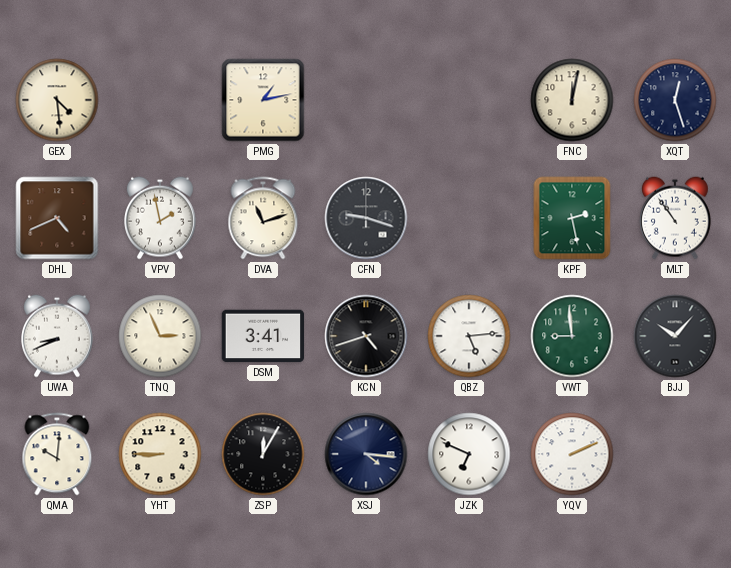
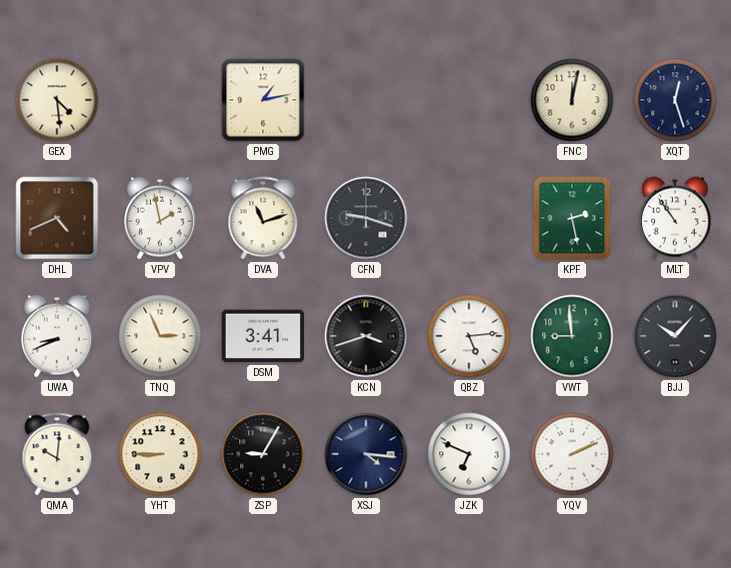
KCN: 4:42 -> 3:42
ZSP: 12:05 -> 9:05
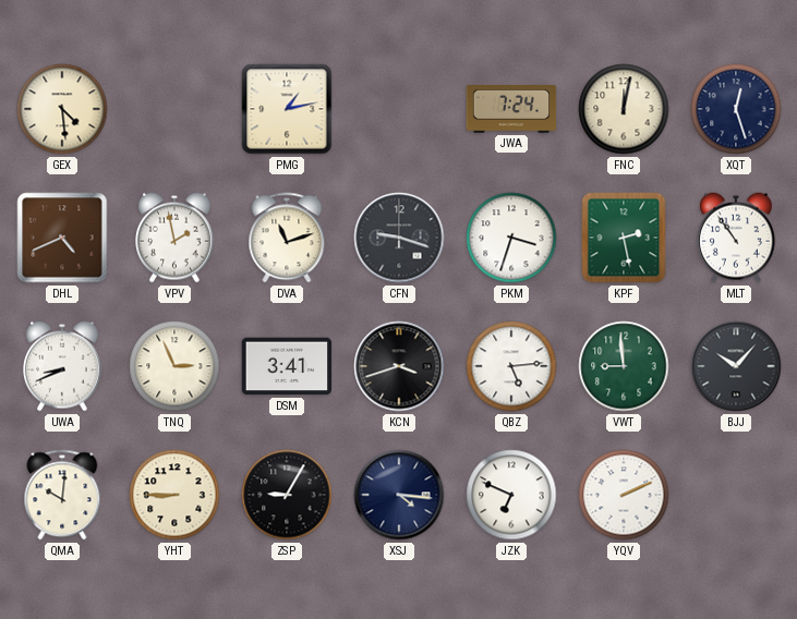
JWA: none -> 7:24
PKM: none -> 3:33
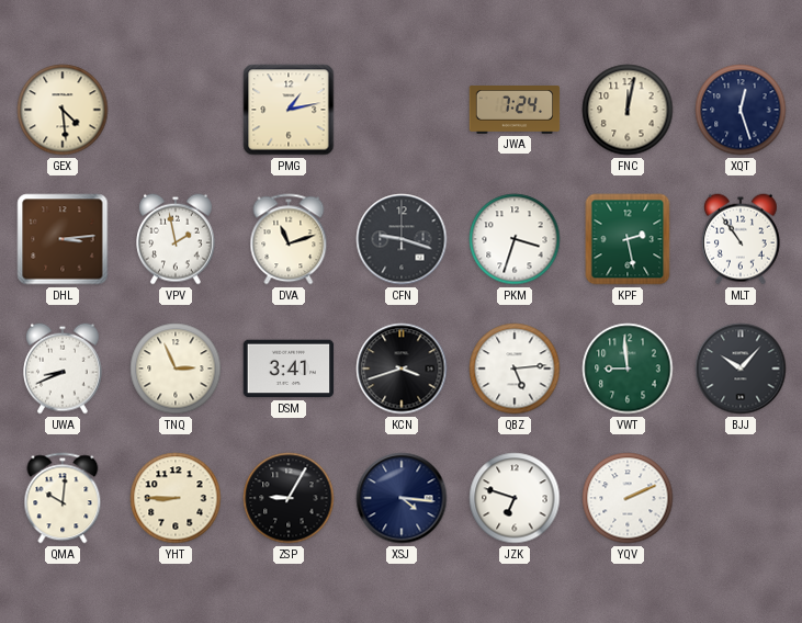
DHL: 4:41 -> 3:14
JZK: 6:49 -> 6:48
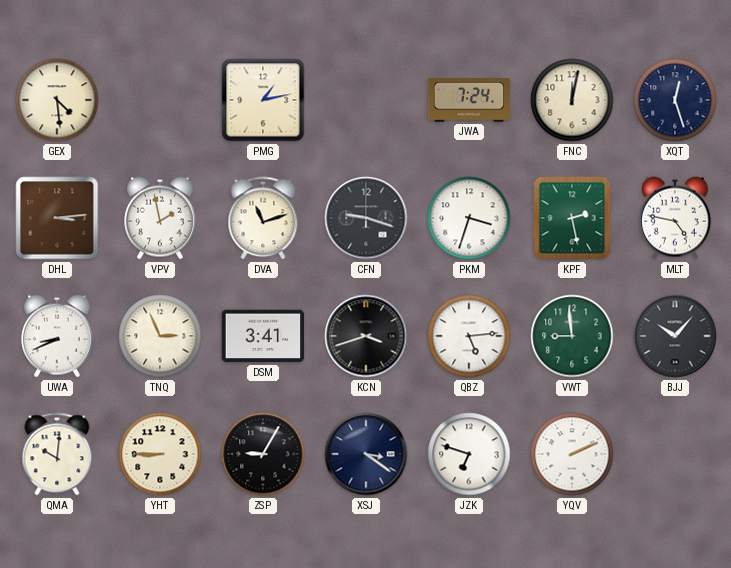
MLT: 10:54 -> 4:47
XSJ: 4:16 -> 3:21
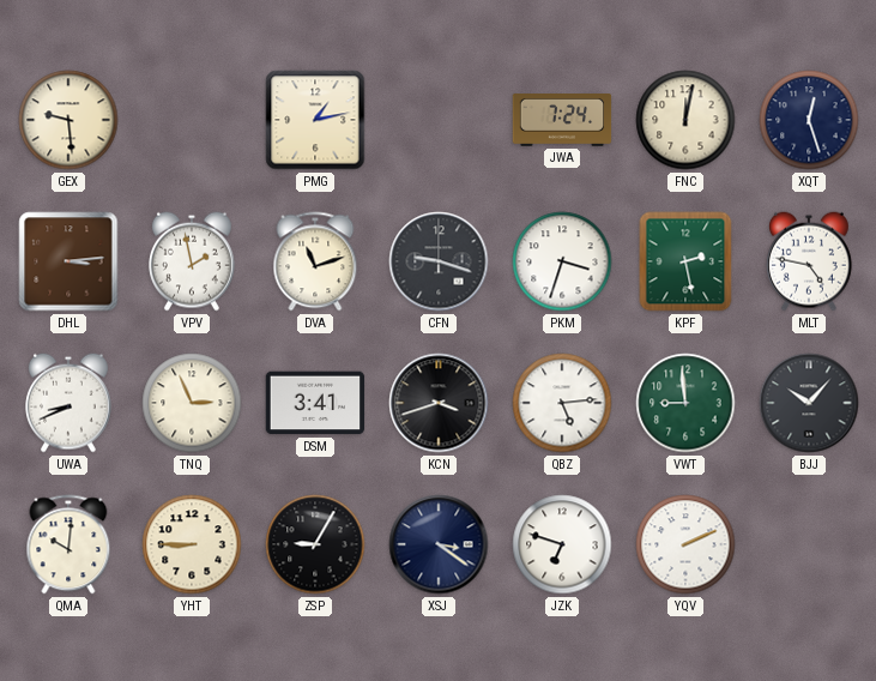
GEX: 4:29 -> 9:29
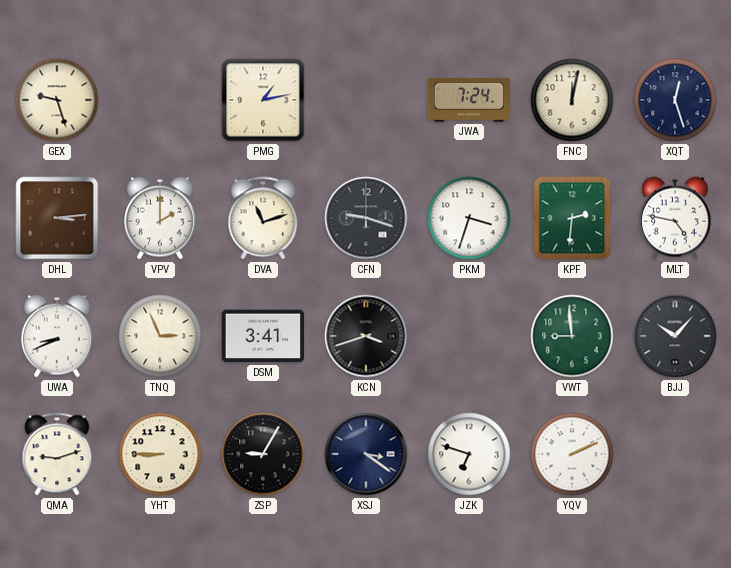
GEX: 9:29 -> 9:27
VPV: 1:58 -> 2:00
KPF: 2:28 -> 2:31
QBZ: 5:14 -> none
QMA: 10:01 -> 9:12
